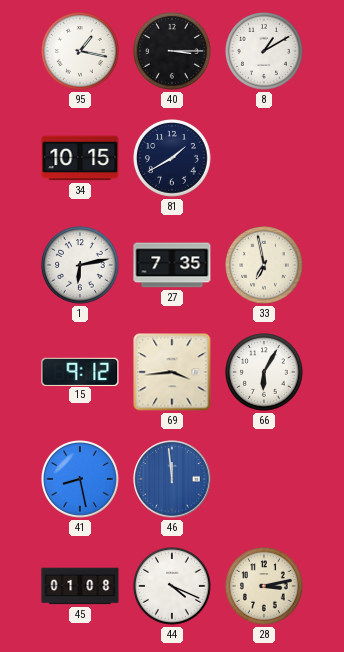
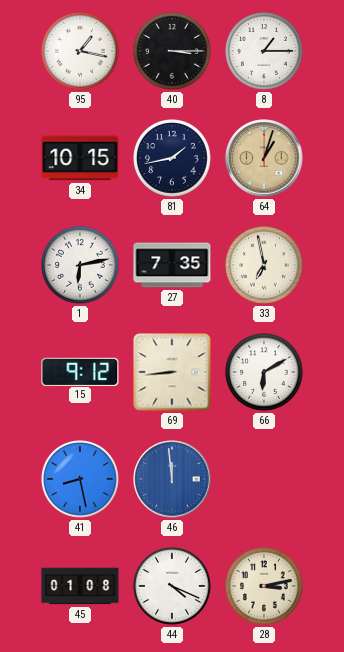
8: 1:10 -> 1:15
81: 1:40 -> 1:43
64: none -> 1:03
69: 3:44 -> 8:44
66: 6:05 -> 6:10
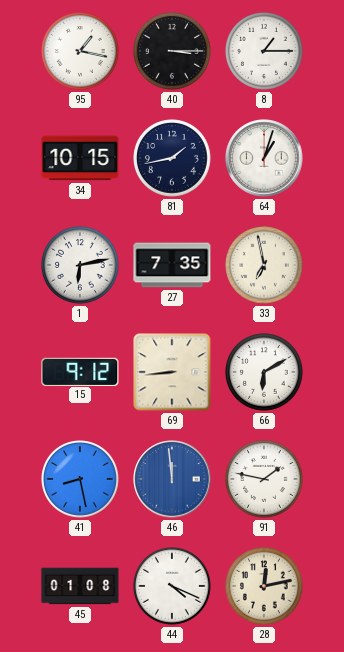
64 dial: champagne -> white
91: none -> 1:47
28: 3:13 -> 12:13
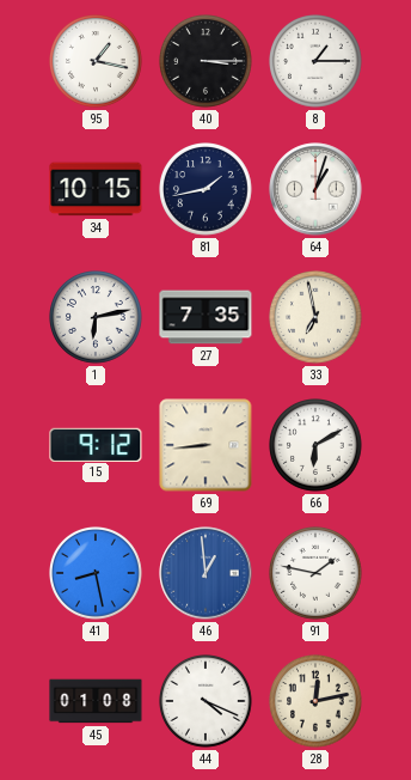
46: 11:59 -> 12:59
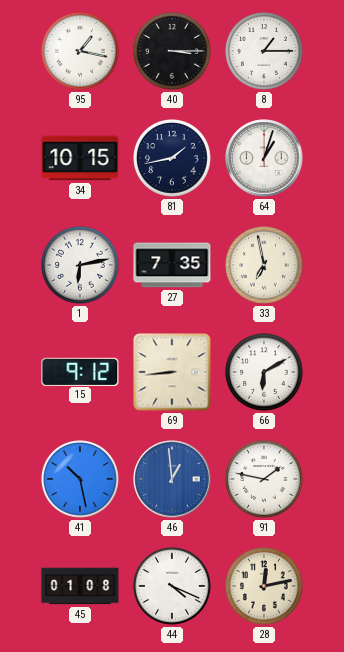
41: 8:28 -> 10:28
